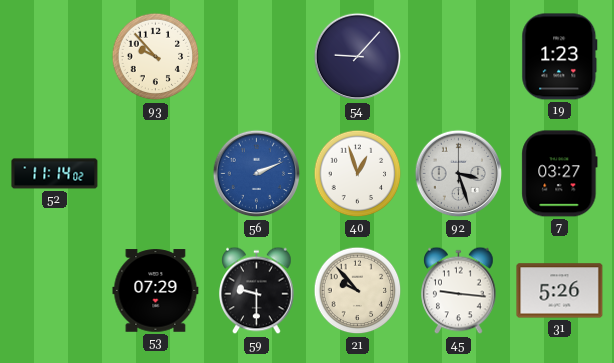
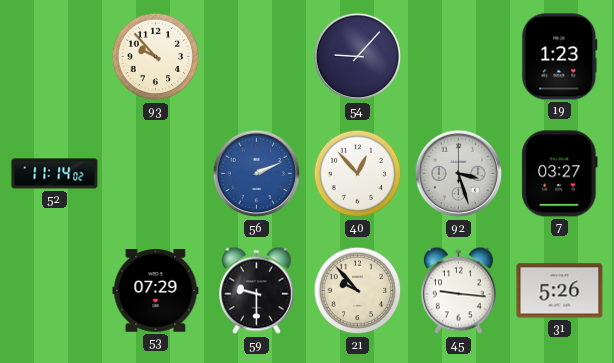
40: 12:57 -> 12:53
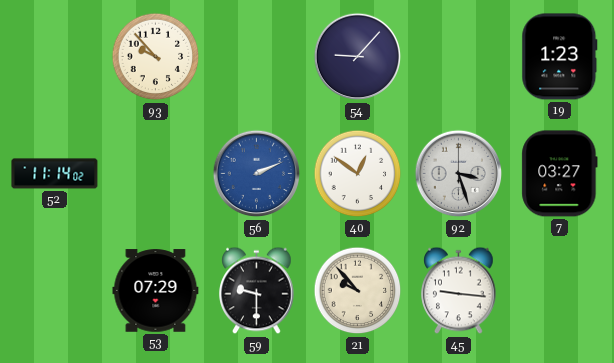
40: 12:53 -> 12:51
31: 5:26 -> none
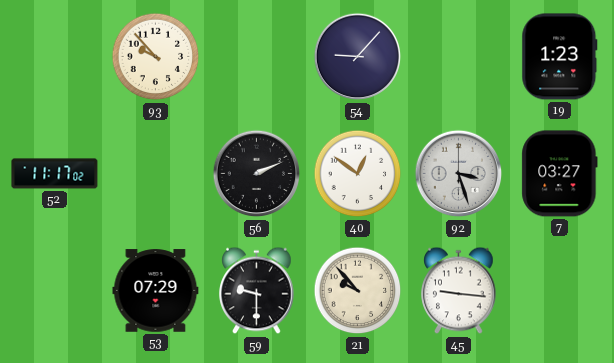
52: 11:14 -> 11:17
56 dial: blue -> black
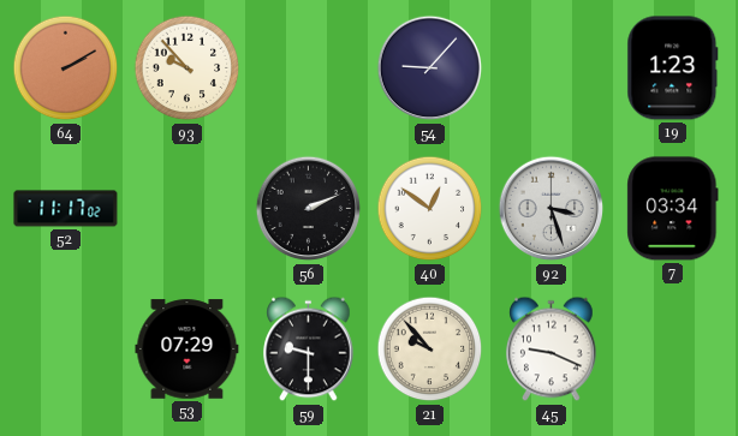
64: none -> 2:10
7: 03:27 -> 03:34
45: 9:16 -> 9:19
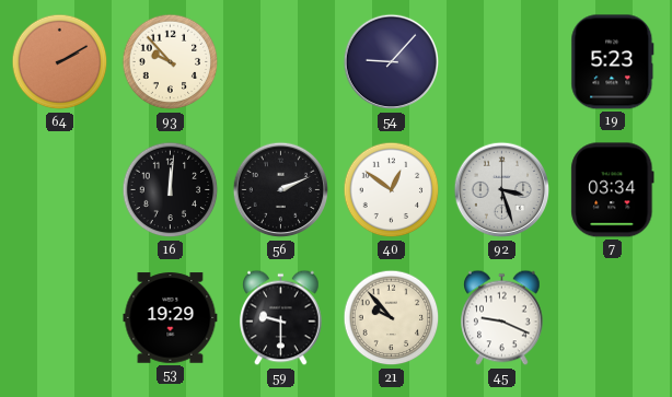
19: 1:23 -> 5:23
52: 11:17 -> none
16: none -> 12:01
53: 07:29 -> 19:29
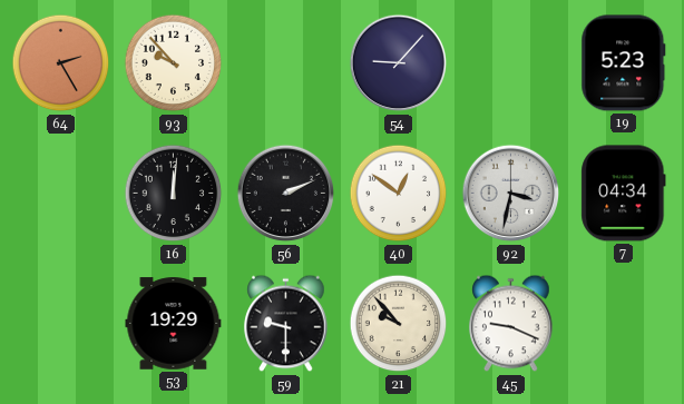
64: 2:10 -> 2:25
92: 3:27 -> 3:32
7: 03:34 -> 04:34
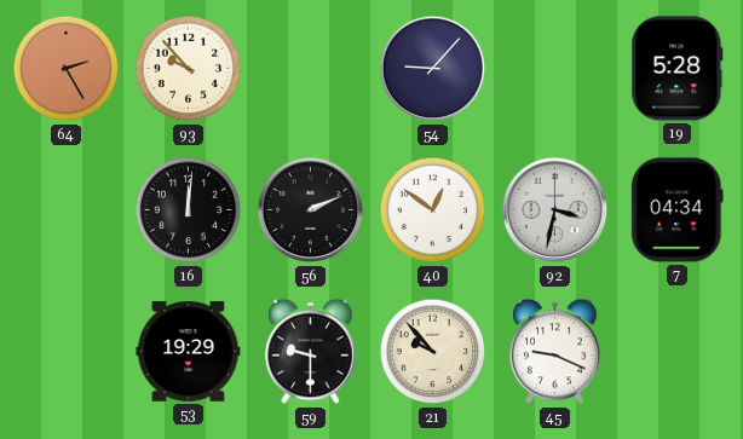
19: 5:23 -> 5:28
